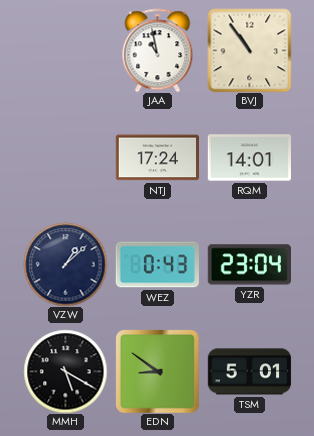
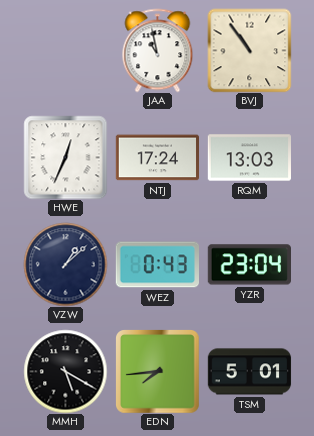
HWE: none -> 12:34
RQM: 14:01 -> 13:03
EDN: 8:51 -> 7:44
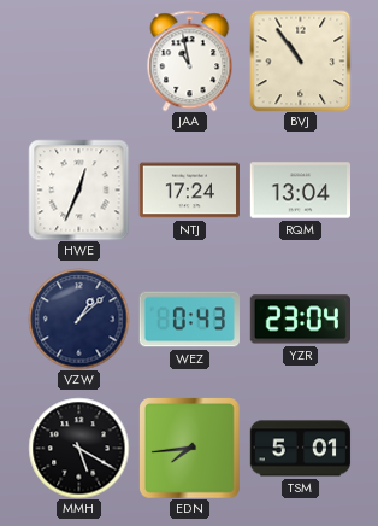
RQM: 13:03 -> 13:04
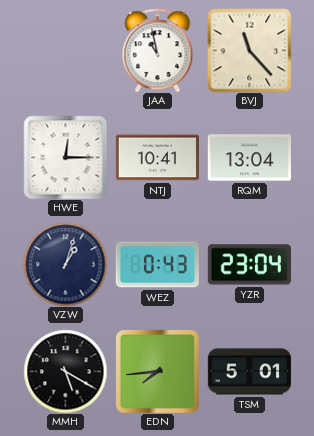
BVJ: 10:54 -> 11:23
HWE: 12:34 -> 12:15
NTJ: 17:24 -> 10:41
VZW: 1:08 -> 1:03
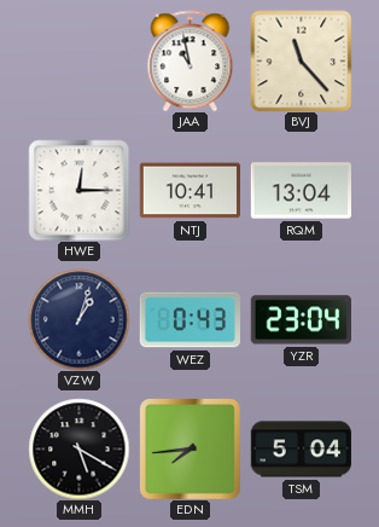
TSM: 5:01 -> 5:04
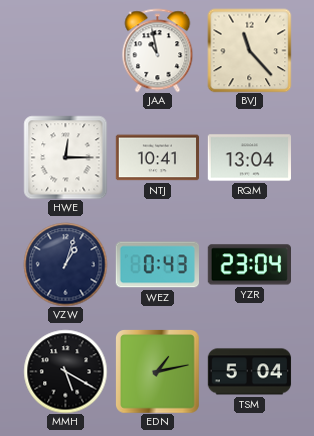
EDN: 7:44 -> 1:13
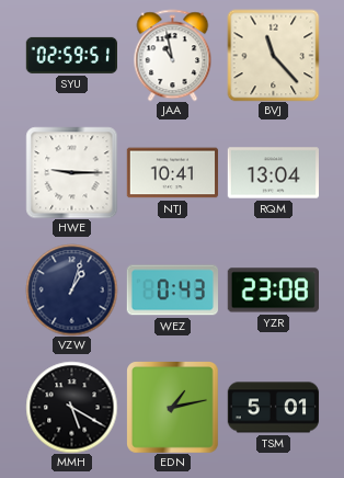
SYU: none -> 02:59
HWE: 12:15 -> 9:15
YZR: 23:04 -> 23:08
TSM: 5:04 -> 5:01
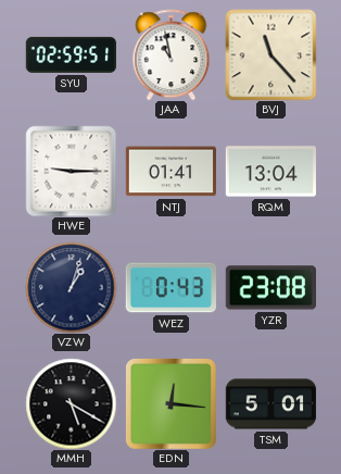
NTJ: 10:41 -> 01:41
EDN: 1:13 -> 12:16
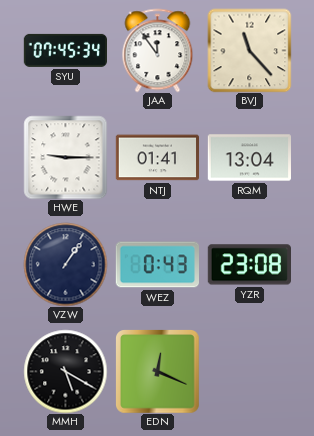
SYU: 02:59 -> 07:45
JAA: 10:58 -> 11:54
VZW: 1:03 -> 1:06
EDN: 12:16 -> 12:19
TSM: 5:01 -> none
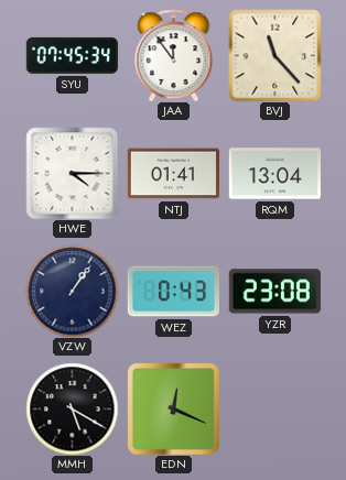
HWE: 9:15 -> 4:15
